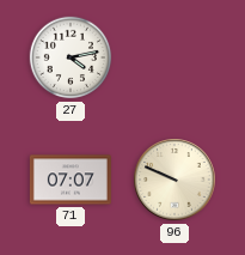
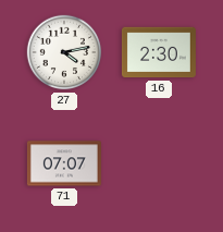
16: none -> 2:30
96: 9:49 -> none
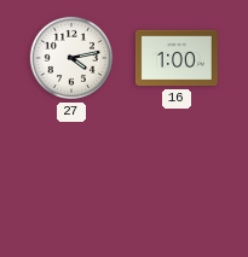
16: 2:30 -> 1:00
71: 07:07 -> none
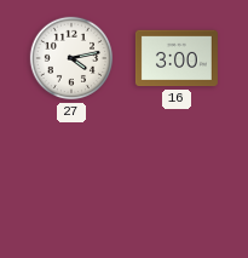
16: 1:00 -> 3:00
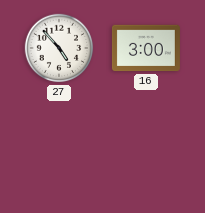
27: 4:13 -> 4:53
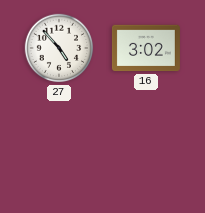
16: 3:00 -> 3:02
